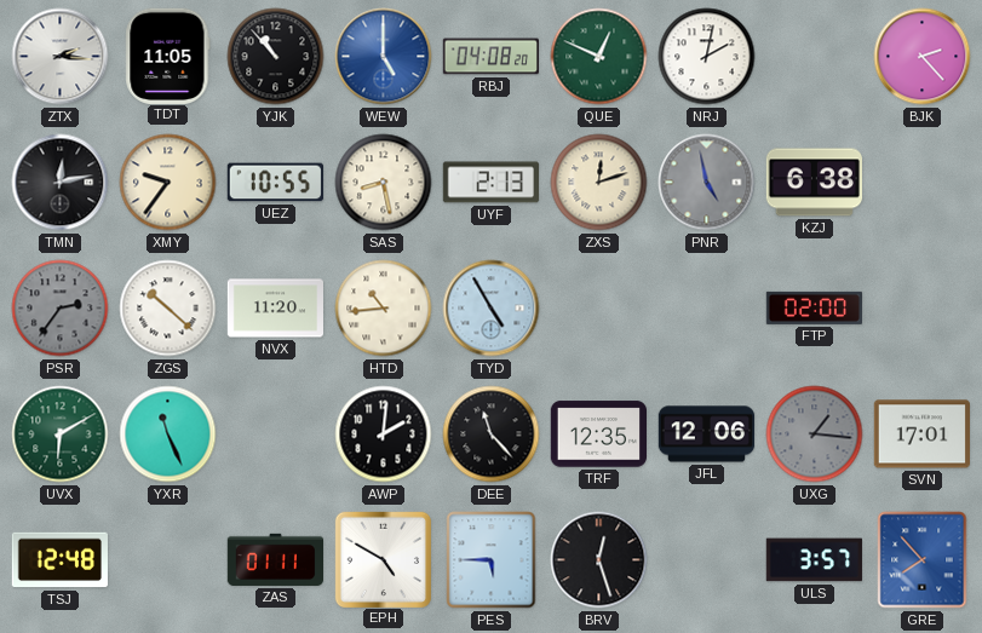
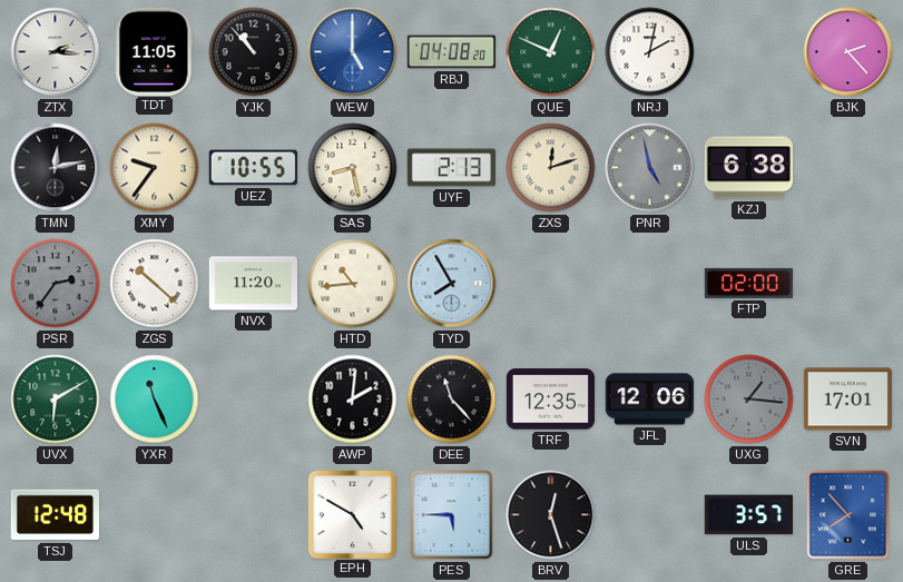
TYD: 4:55 -> 7:55
ZAS: 01:11 -> none
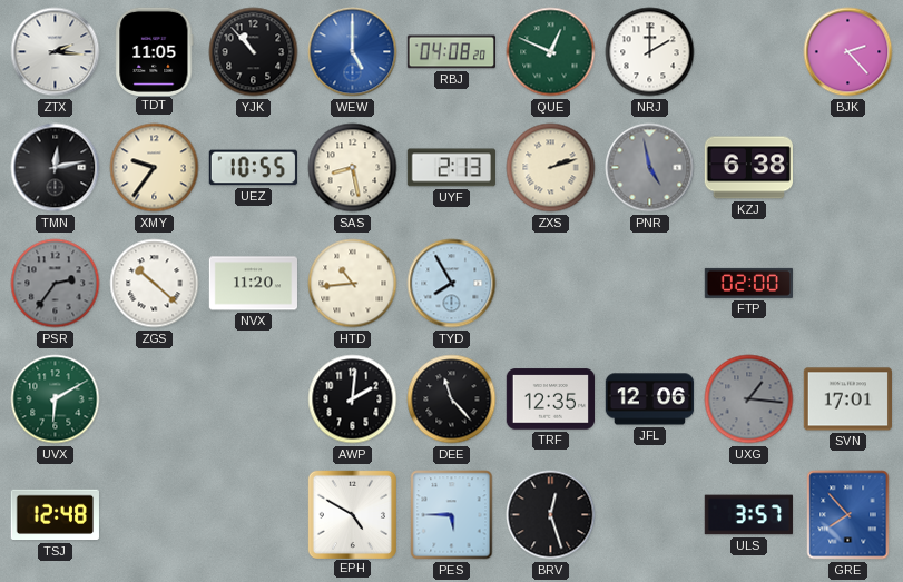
NRJ: 2:02 -> 2:00
ZXS: 12:12 -> 2:12
YXR: 11:26 -> none
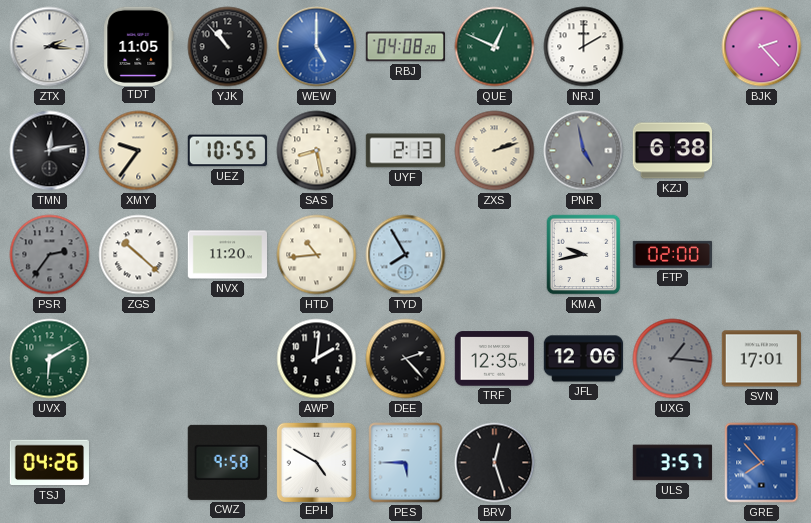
KMA: none -> 9:43
DEE: 11:23 -> 2:23
TSJ: 12:48 -> 04:26
CWZ: none -> 9:58
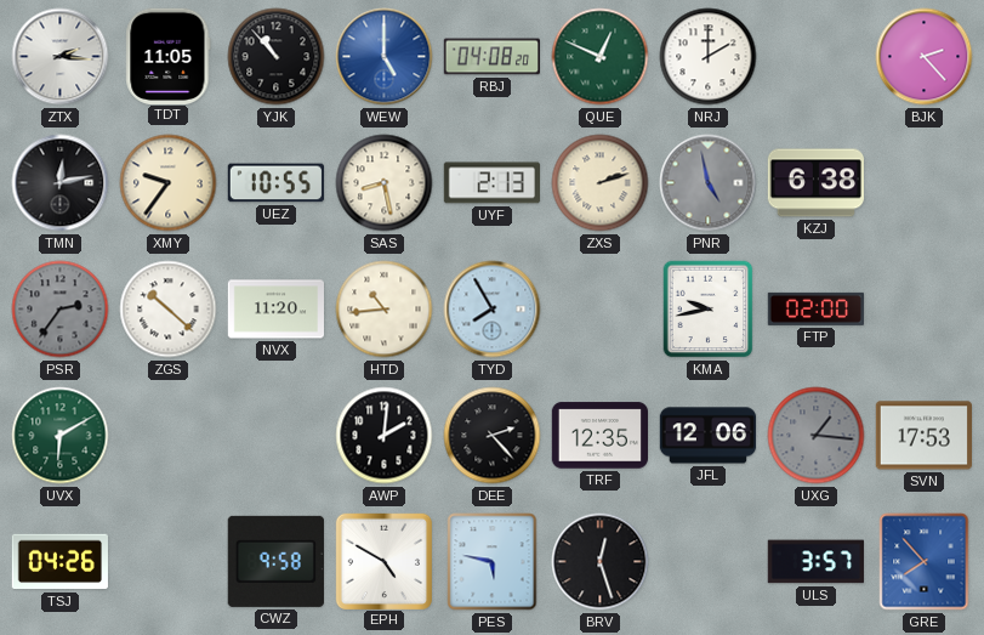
SVN: 17:01 -> 17:53
PES: 5:45 -> 5:47
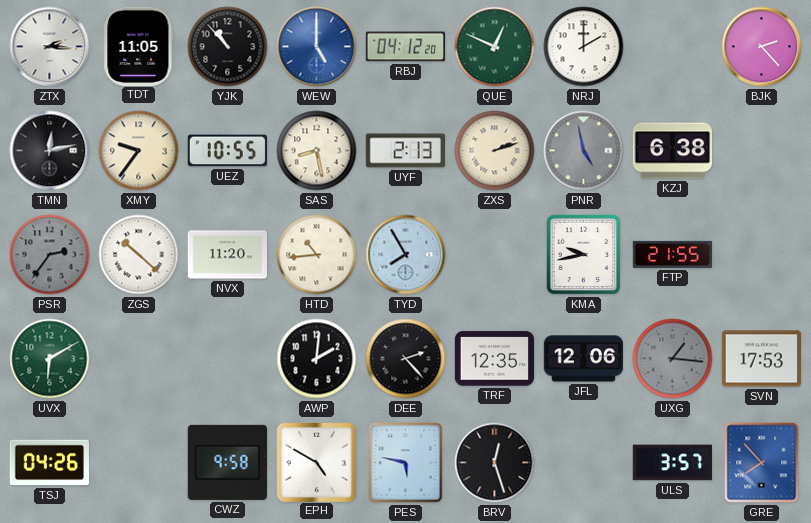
RBJ: 04:08 -> 04:12
FTP: 02:00 -> 21:55
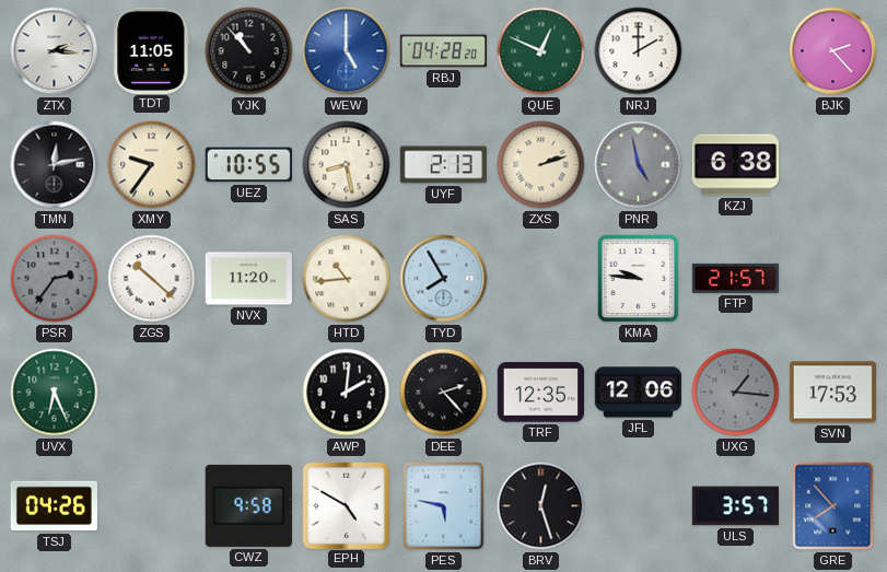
RBJ: 04:12 -> 04:28
KMA: 9:43 -> 9:46
FTP: 21:55 -> 21:57
UVX: 6:10 -> 6:26
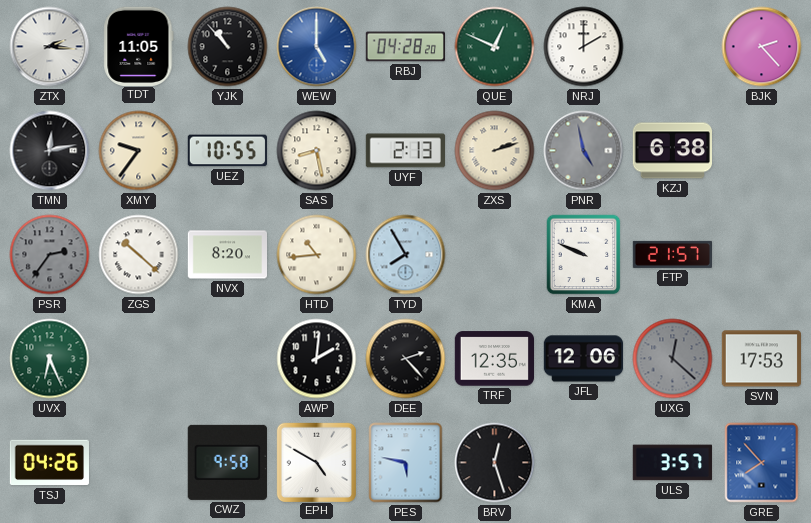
NVX: 11:20 -> 8:20
KMA: 9:46 -> 9:49
UXG: 1:16 -> 12:22
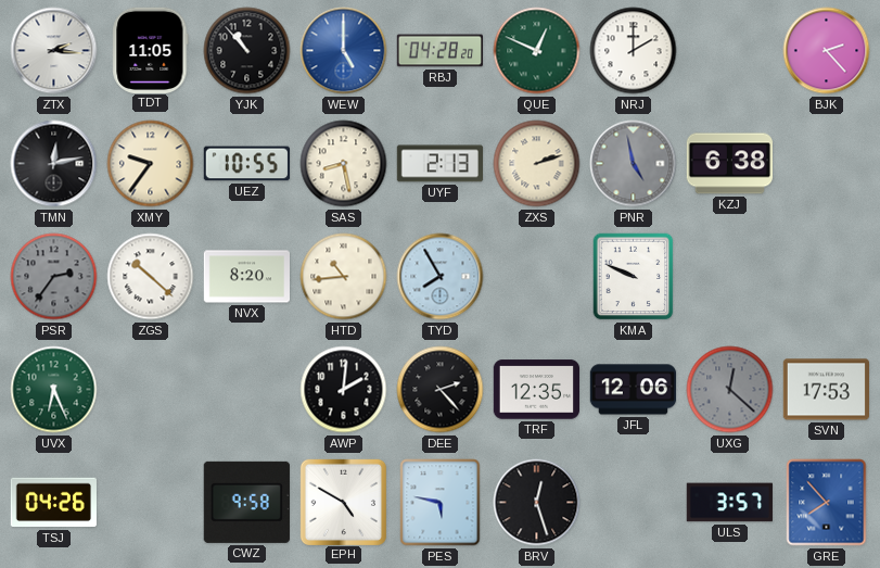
FTP: 21:57 -> none
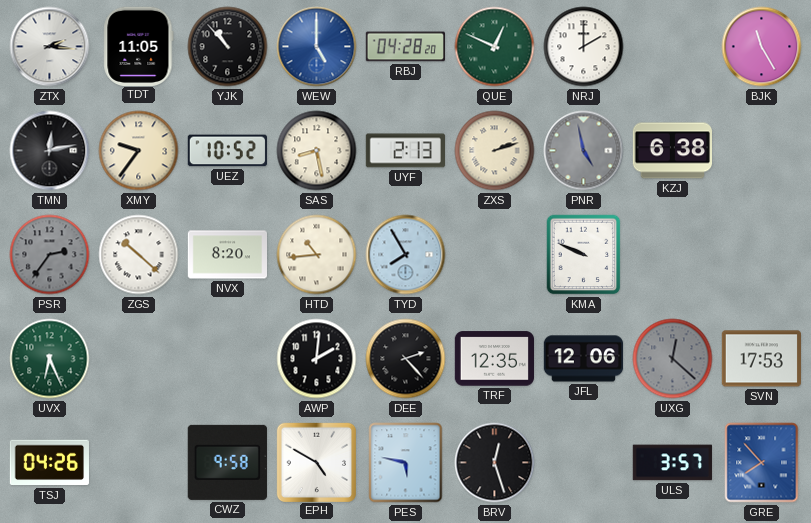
BJK: 2:23 -> 11:25
UEZ: 10:55 -> 10:52
